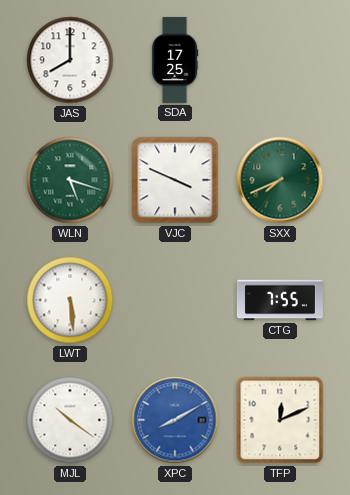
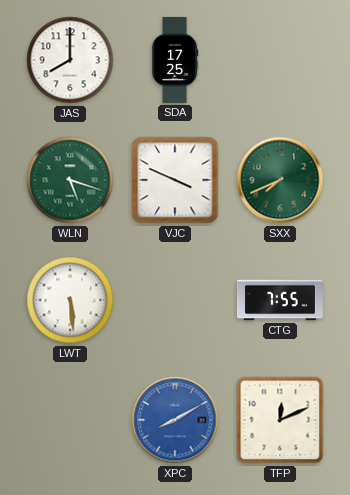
MJL: 10:21 -> none
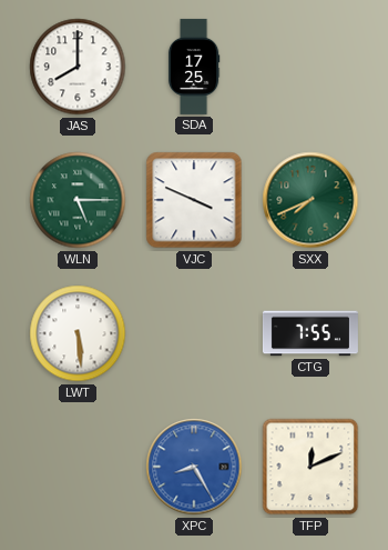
WLN: 5:18 -> 5:15
XPC: 8:10 -> 8:25
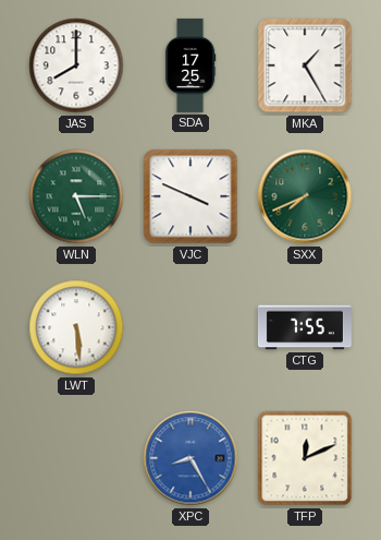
MKA: none -> 1:25
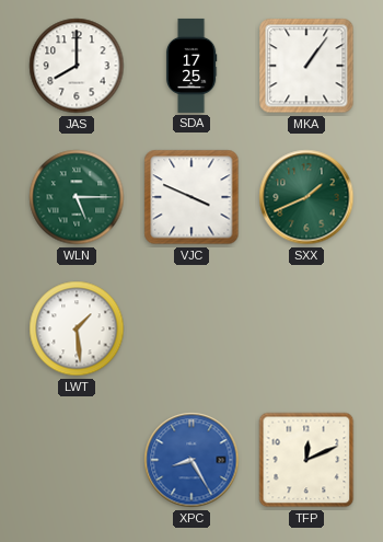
MKA: 1:25 -> 1:06
SXX: 7:41 -> 1:41
LWT: 5:29 -> 1:29
CTG: 7:55 -> none
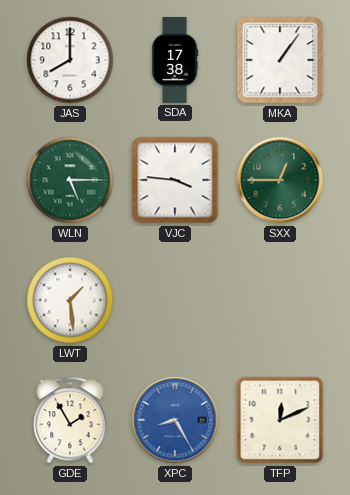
SDA: 17:25 -> 17:38
VJC: 3:49 -> 3:46
SXX: 1:41 -> 12:45
GDE: none -> 1:55
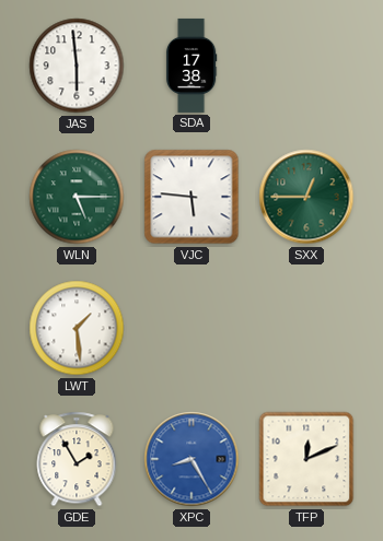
JAS: 8:00 -> 5:59
MKA: 1:06 -> none
VJC: 3:46 -> 5:46
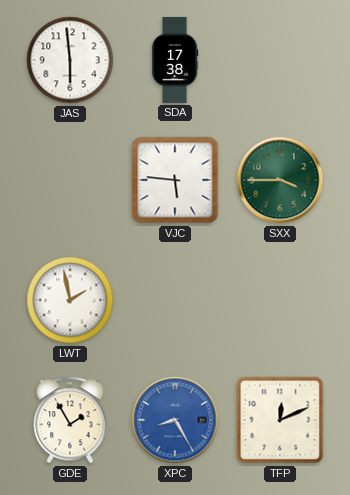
WLN: 5:15 -> none
SXX: 12:45 -> 3:45
LWT: 1:29 -> 1:58
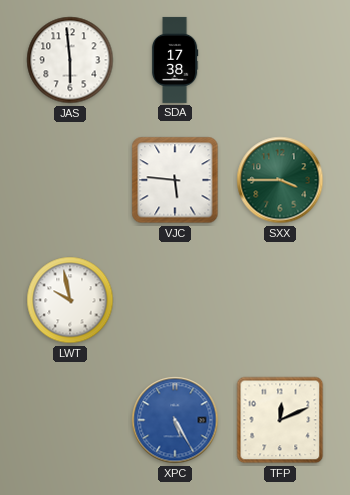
LWT: 1:58 -> 9:58
GDE: 1:55 -> none
XPC: 8:25 -> 5:25
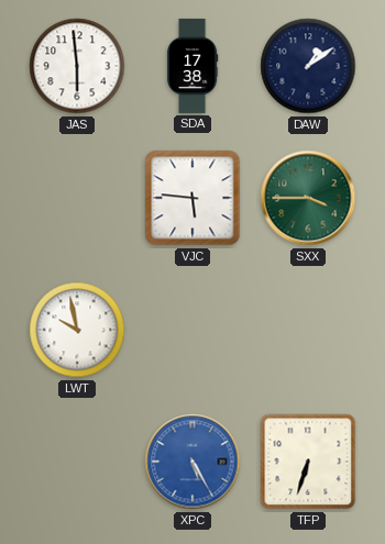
DAW: none -> 1:09
TFP: 12:11 -> 6:33
